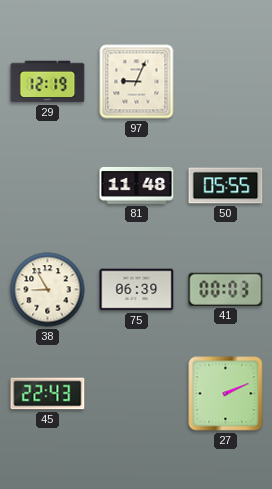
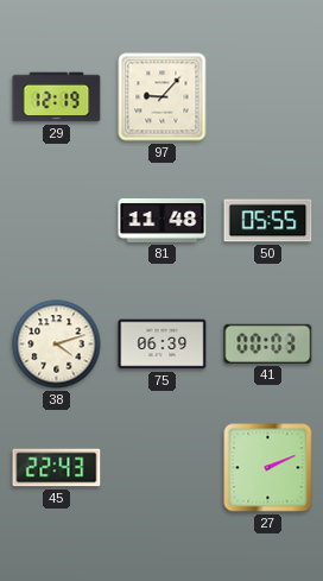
97: 9:04 -> 9:07
38: 8:55 -> 4:12
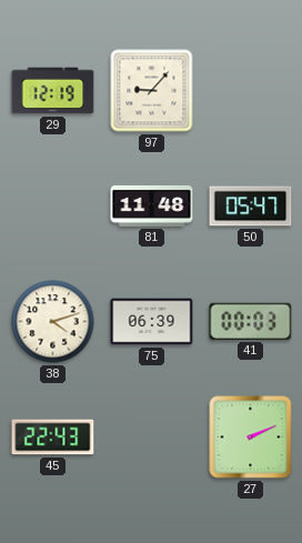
50: 05:55 -> 05:47
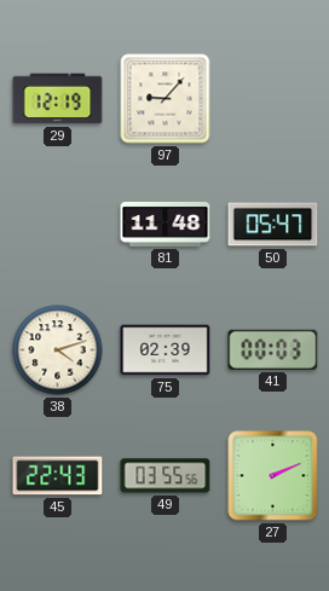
75: 06:39 -> 02:39
49: none -> 03:55
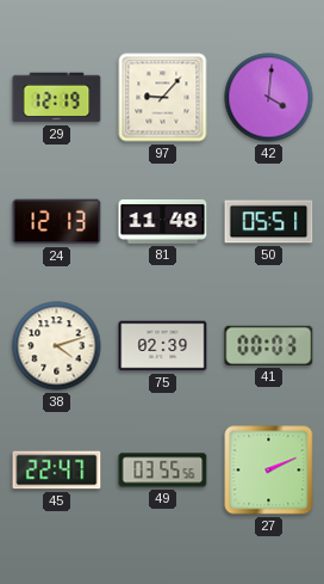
42: none -> 4:01
24: none -> 12:13
50: 05:47 -> 05:51
45: 22:43 -> 22:47
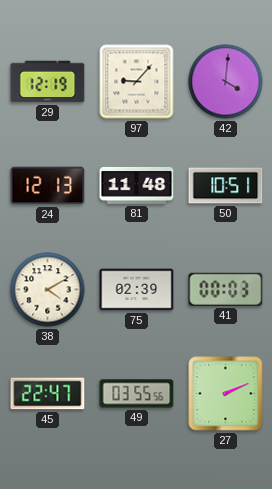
50: 05:51 -> 10:51
38: 4:12 -> 4:10
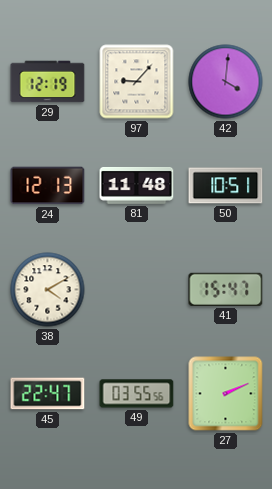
75: 02:39 -> none
41: 00:03 -> 15:47
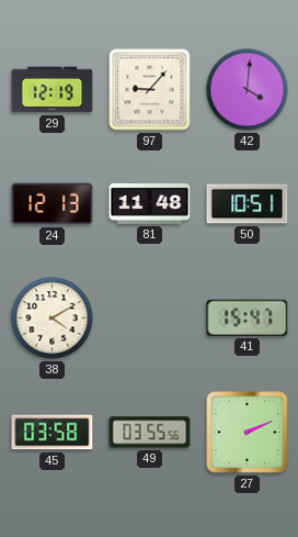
45: 22:47 -> 03:58
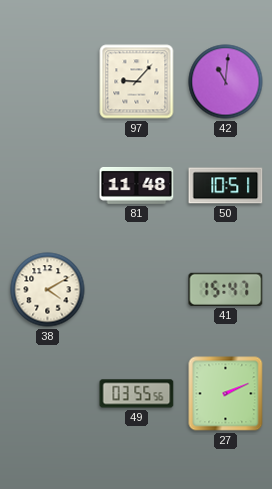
29: 12:19 -> none
42: 4:01 -> 11:01
24: 12:13 -> none
45: 03:58 -> none
